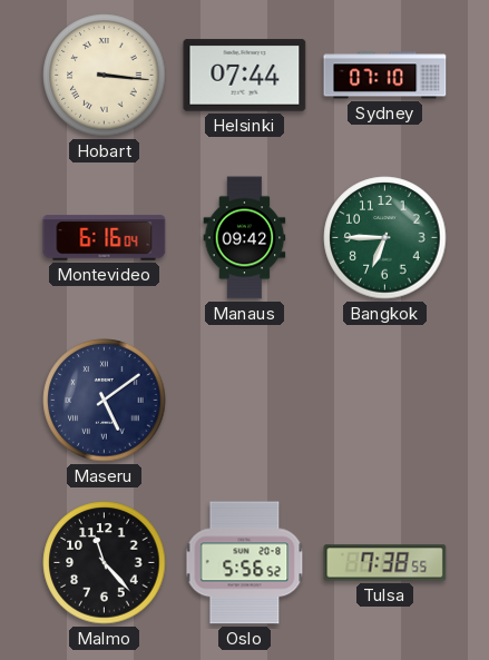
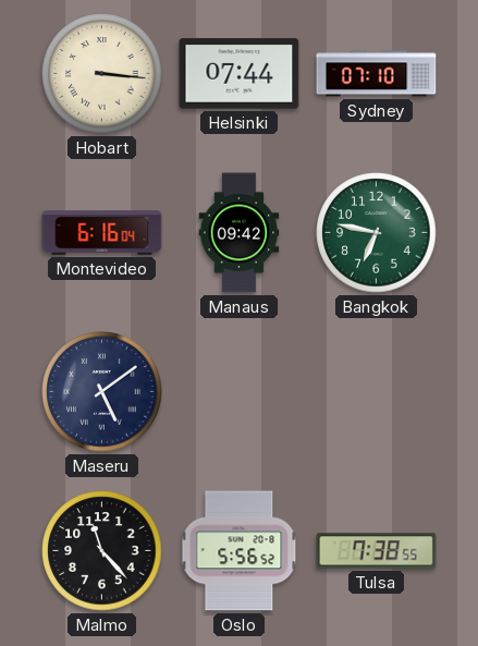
Bangkok: 6:45 -> 6:47
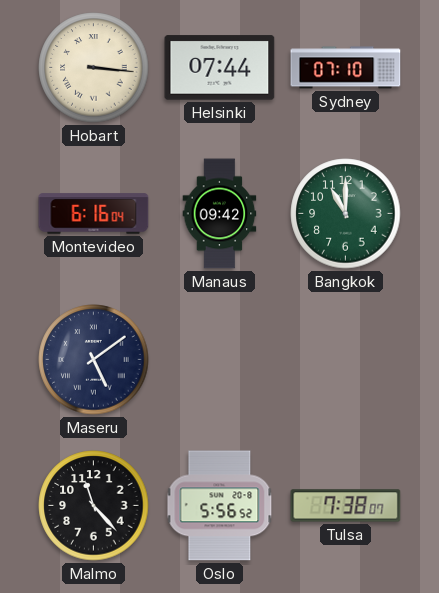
Bangkok: 6:47 -> 11:00
Tulsa: 7:38:55 -> 7:38:07
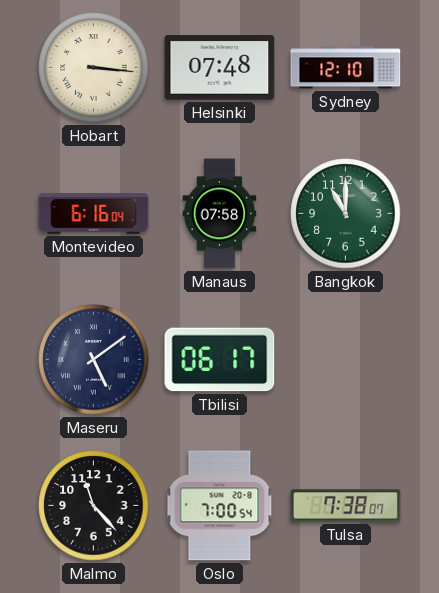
Helsinki: 07:44 -> 07:48
Sydney: 07:10 -> 12:10
Manaus: 09:42 -> 07:58
Tbilisi: none -> 06:17
Oslo: 5:56 -> 7:00
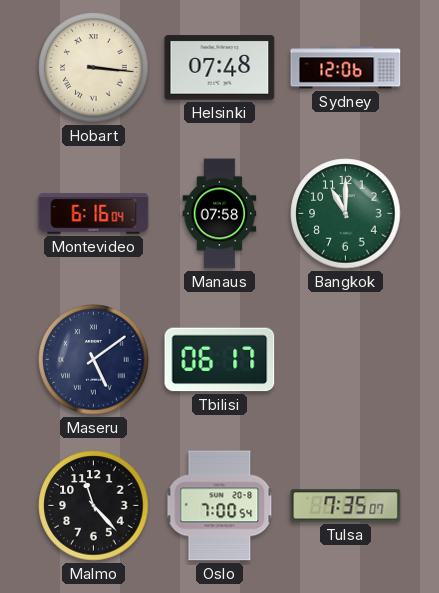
Sydney: 12:10 -> 12:06
Tulsa: 7:38 -> 7:35
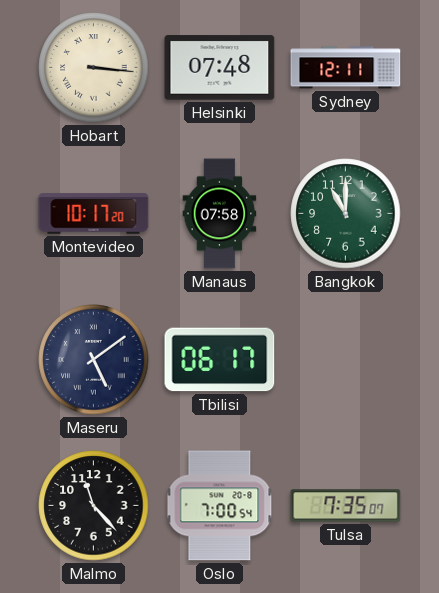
Sydney: 12:06 -> 12:11
Montevideo: 6:16 -> 10:17
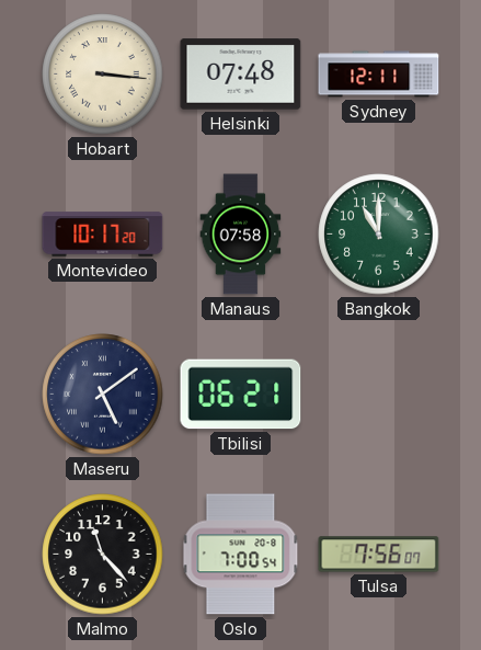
Tbilisi: 06:17 -> 06:21
Tulsa: 7:35 -> 7:56
